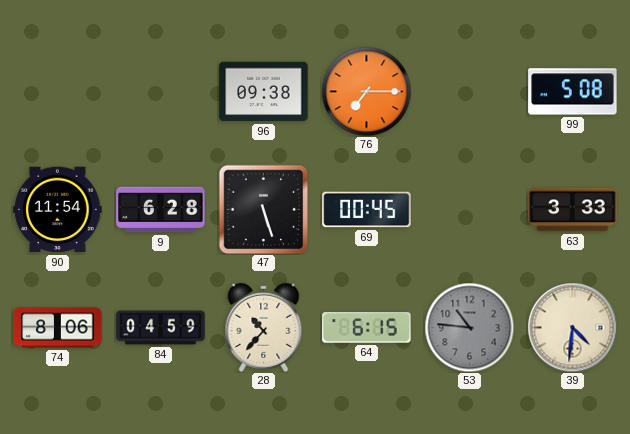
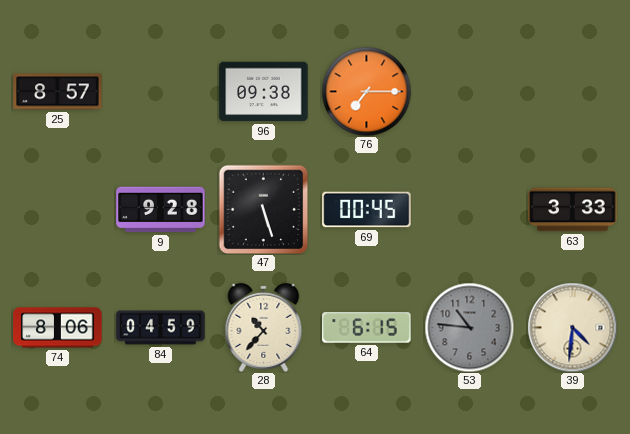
25: none -> 8:57
99: 5:08 -> none
90: 11:54 -> none
9: 6:28 -> 9:28
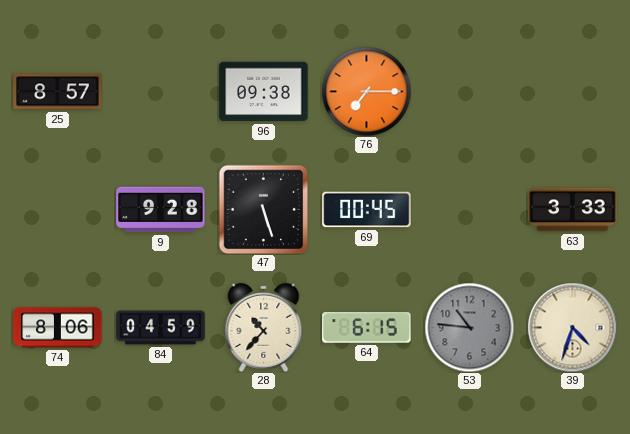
39: 4:31 -> 4:33
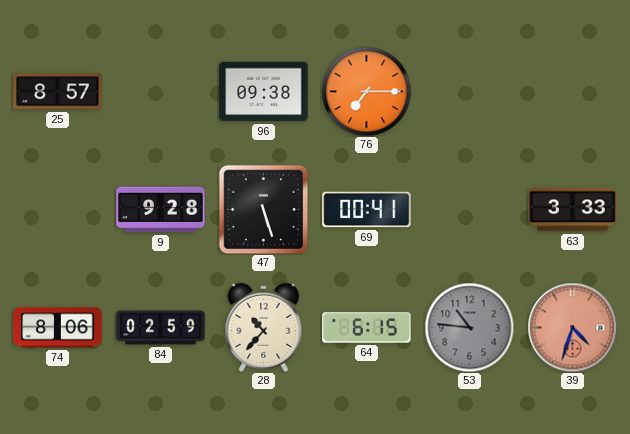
69: 00:45 -> 00:41
84: 04:59 -> 02:59
39 dial: cream -> salmon
